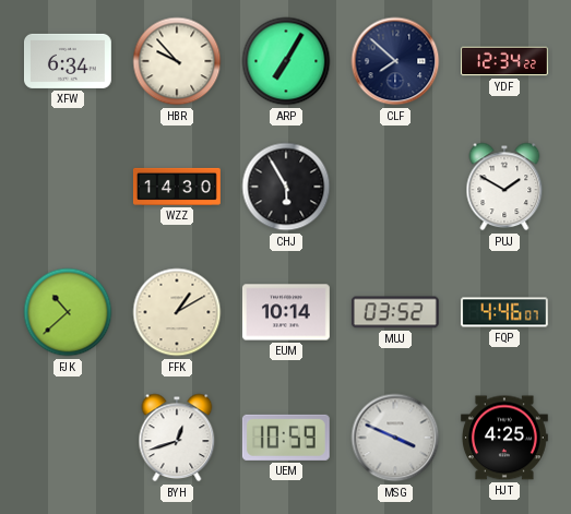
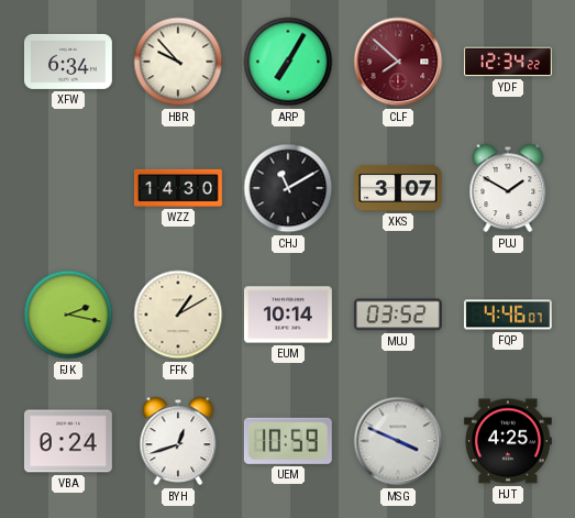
CLF dial: navy -> burgundy
CHJ: 5:55 -> 11:10
XKS: none -> 3:07
FJK: 10:38 -> 2:17
VBA: none -> 0:24
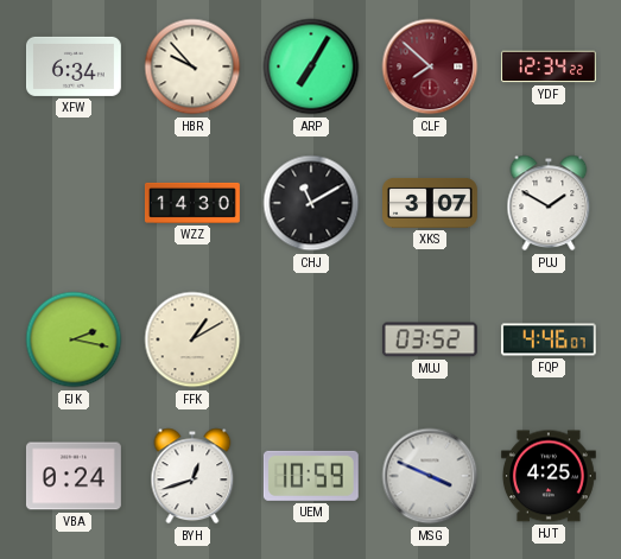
EUM: 10:14 -> none
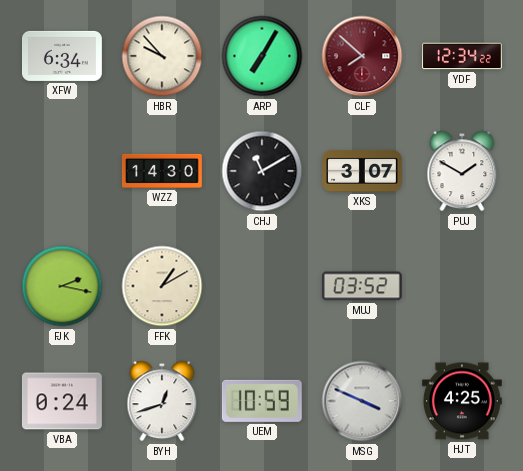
FQP: 4:46 -> none
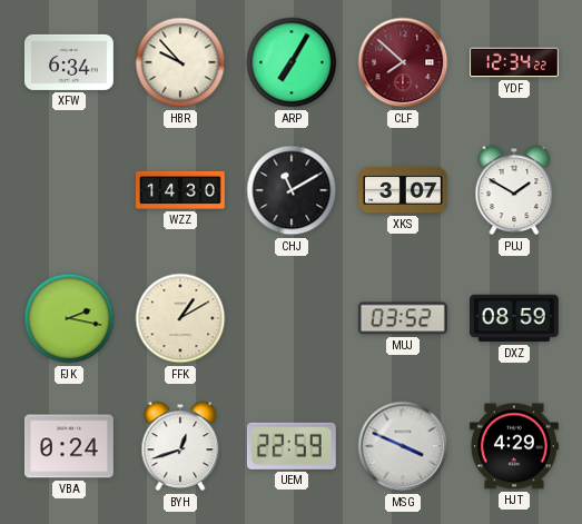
DXZ: none -> 08:59
UEM: 10:59 -> 22:59
HJT: 4:25 -> 4:29
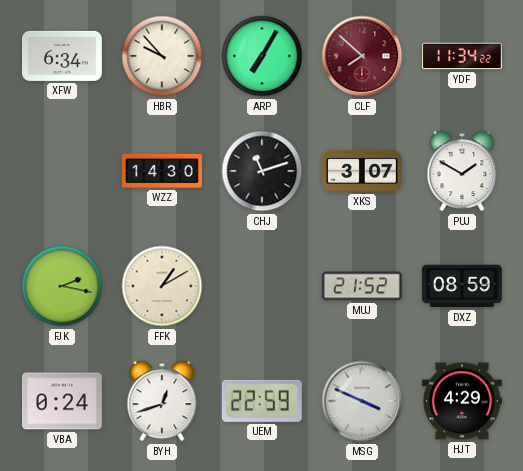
YDF: 12:34 -> 11:34
CHJ: 11:10 -> 11:12
MUJ: 03:52 -> 21:52
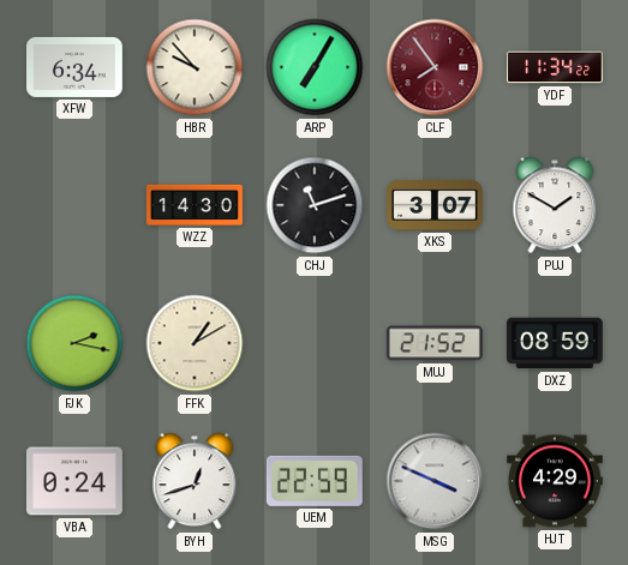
CLF: 7:52 -> 7:54
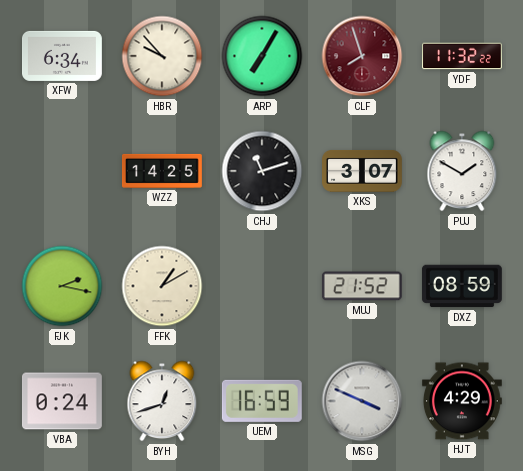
CLF: 7:54 -> 7:57
YDF: 11:34 -> 11:32
WZZ: 14:30 -> 14:25
UEM: 22:59 -> 16:59
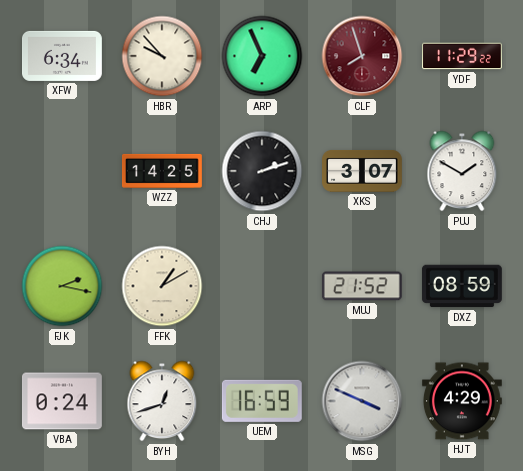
ARP: 7:05 -> 6:56
YDF: 11:32 -> 11:29
CHJ: 11:12 -> 2:12
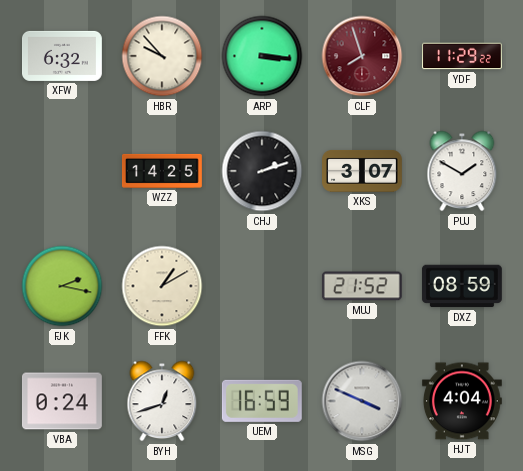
XFW: 6:34 -> 6:32
ARP: 6:56 -> 3:16
HJT: 4:29 -> 4:04
